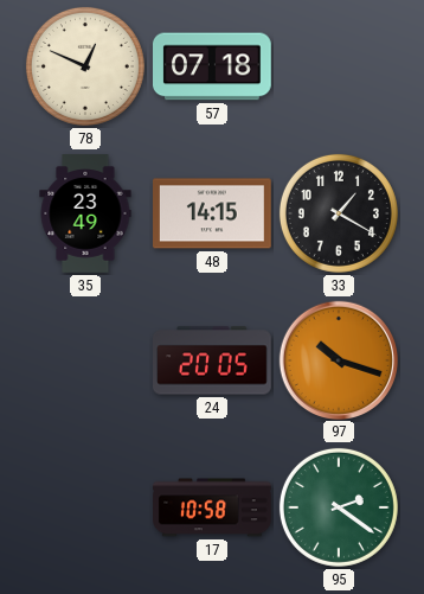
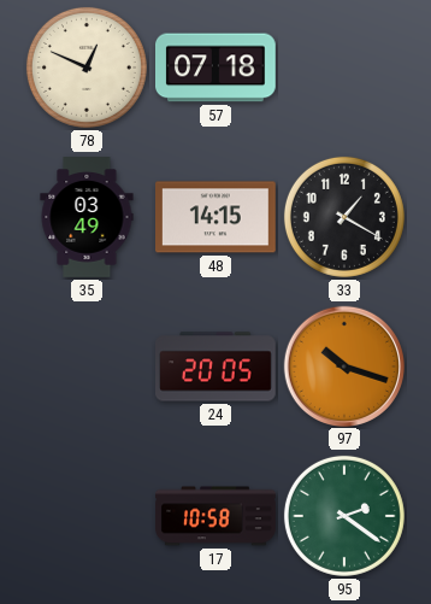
35: 23:49 -> 03:49
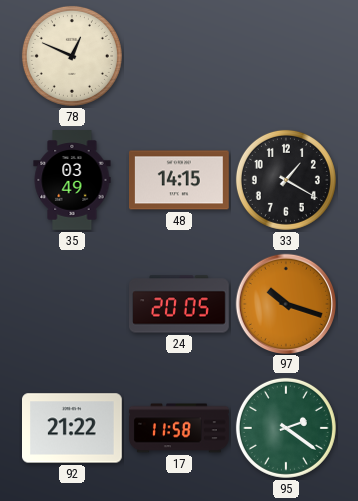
57: 07:18 -> none
92: none -> 21:22
17: 10:58 -> 11:58
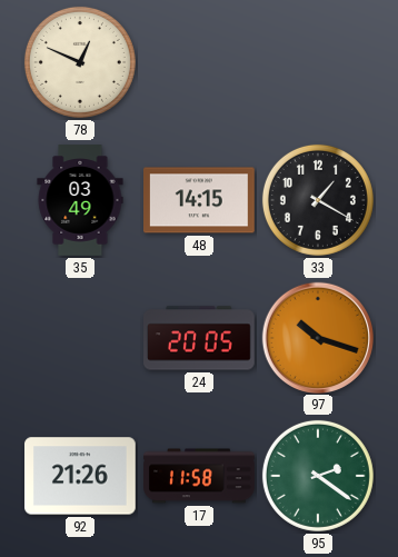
92: 21:22 -> 21:26
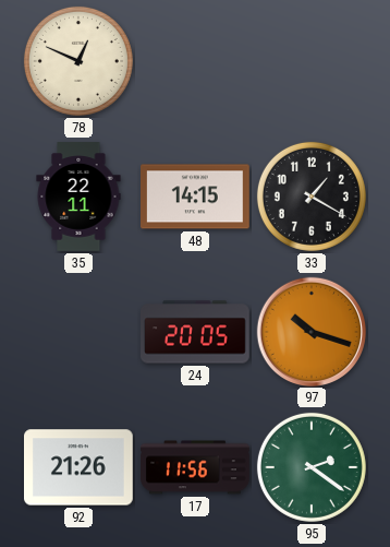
35: 03:49 -> 22:11
17: 11:58 -> 11:56
